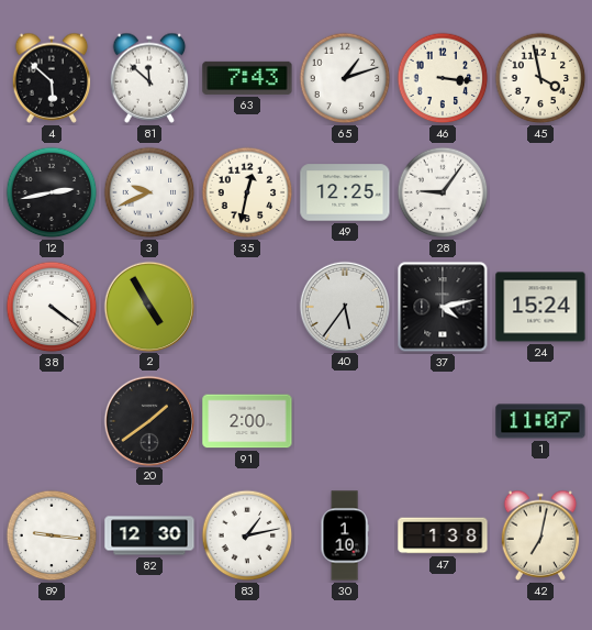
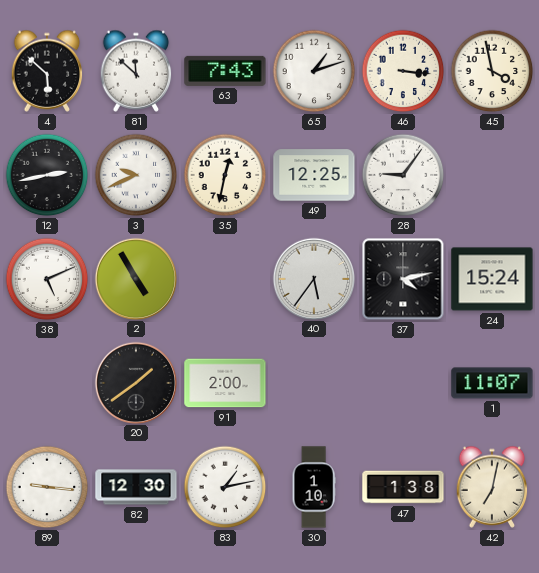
38: 4:21 -> 5:11
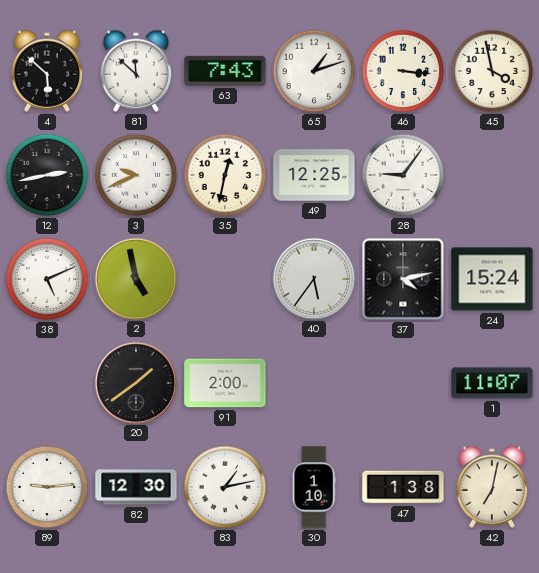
2: 4:55 -> 4:58
89: 9:16 -> 9:14
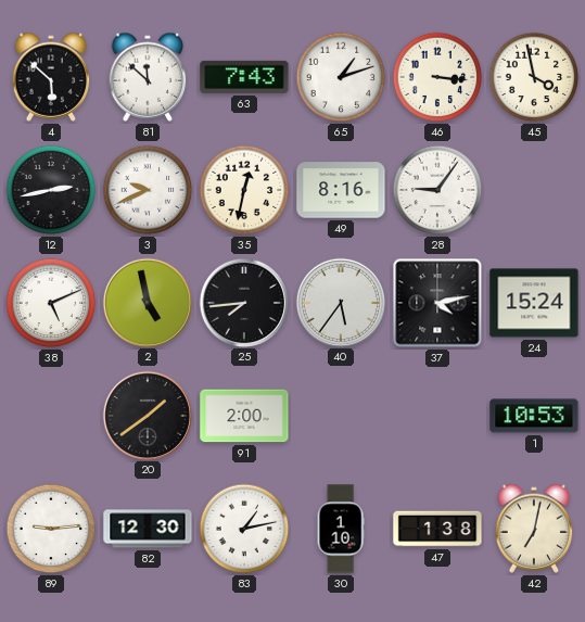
49: 12:25 -> 8:16
25: none -> 7:44
1: 11:07 -> 10:53
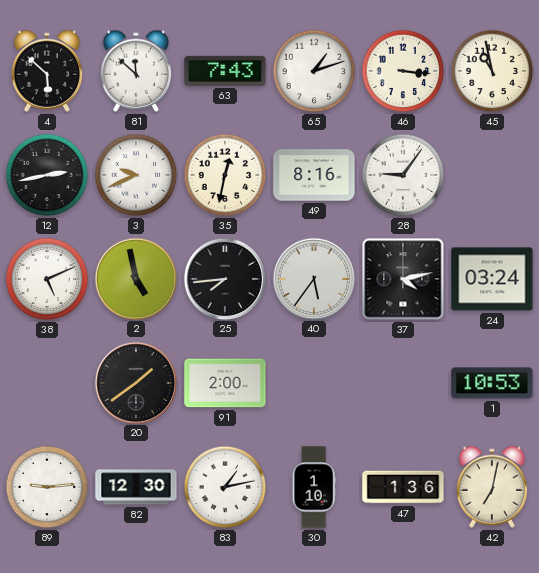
45: 3:58 -> 10:58
24: 15:24 -> 03:24
47: 1:38 -> 1:36
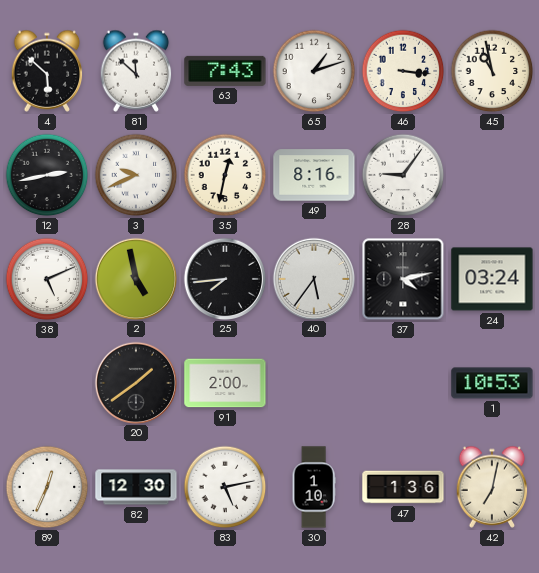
89: 9:14 -> 12:34
83: 1:13 -> 5:13
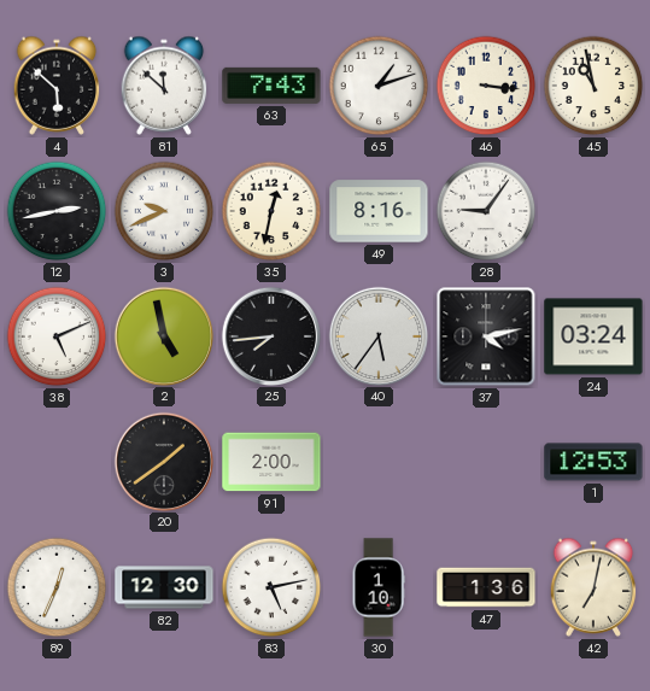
1: 10:53 -> 12:53
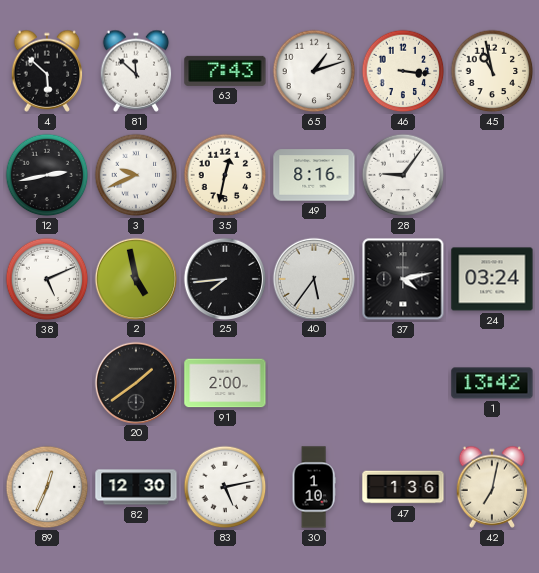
1: 12:53 -> 13:42
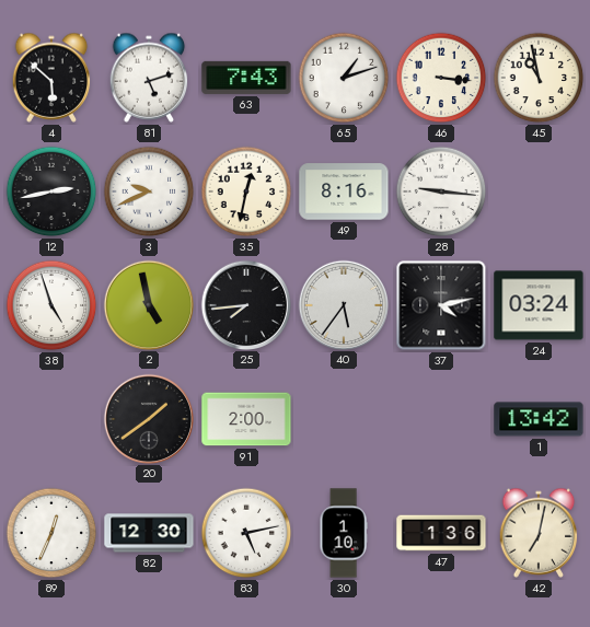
81: 11:52 -> 5:12
28: 9:06 -> 9:16
38: 5:11 -> 4:57
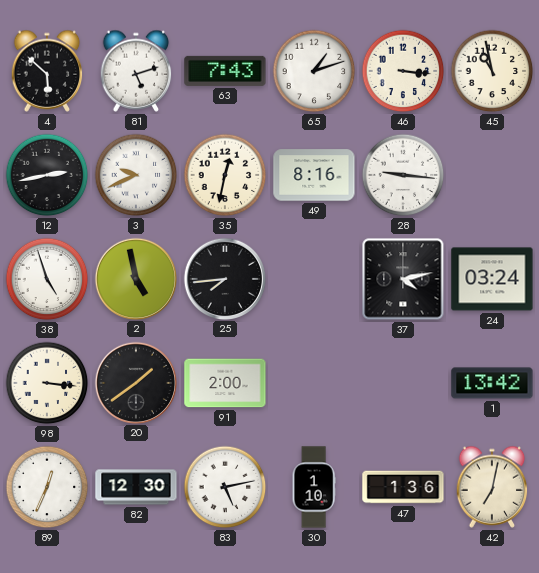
40: 5:36 -> none
98: none -> 3:16
